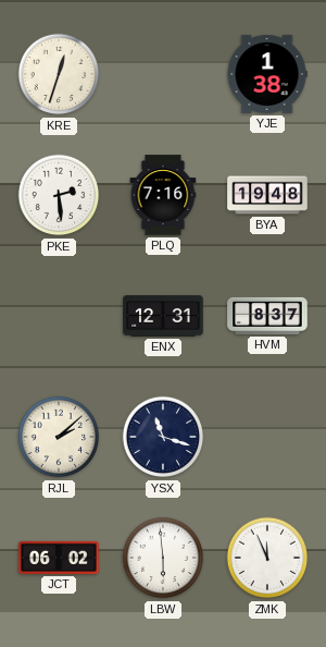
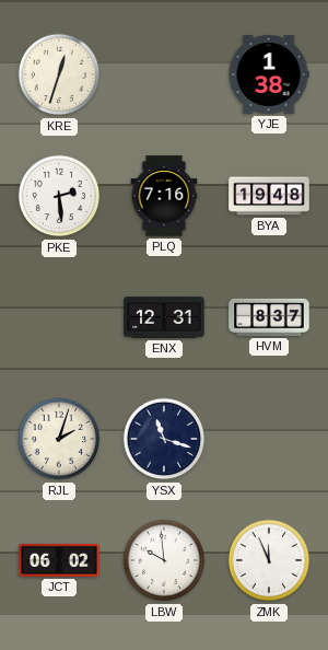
RJL: 2:08 -> 2:03
LBW: 5:59 -> 9:59
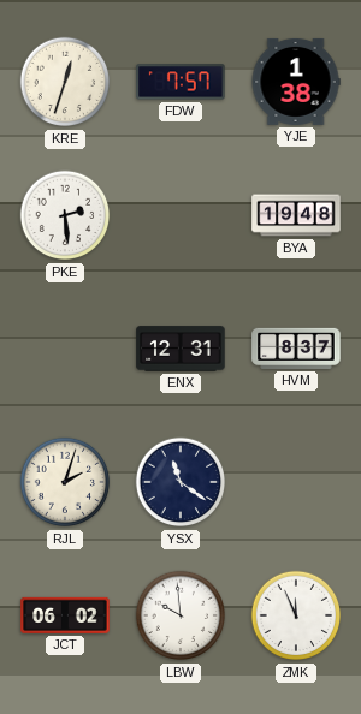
FDW: none -> 7:57
PLQ: 7:16 -> none
YSX: 11:18 -> 11:21
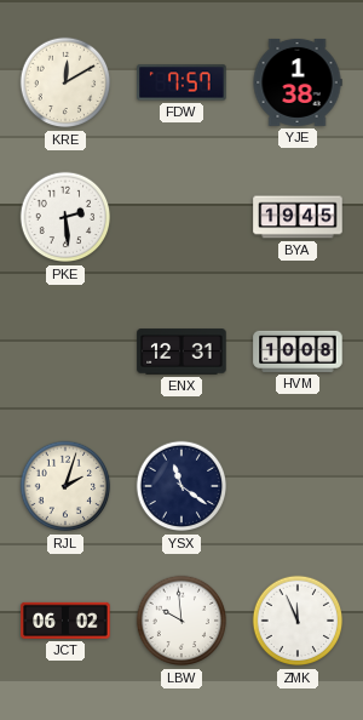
KRE: 12:33 -> 12:10
BYA: 19:48 -> 19:45
HVM: 8:37 -> 10:08
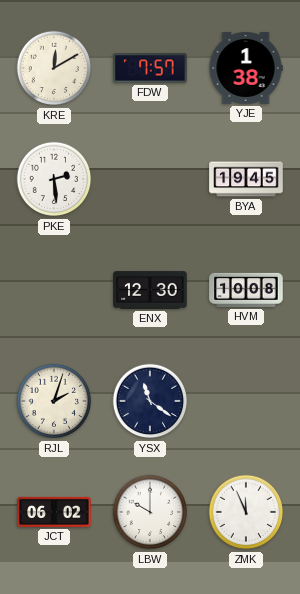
ENX: 12:31 -> 12:30
LBW: 9:59 -> 10:00
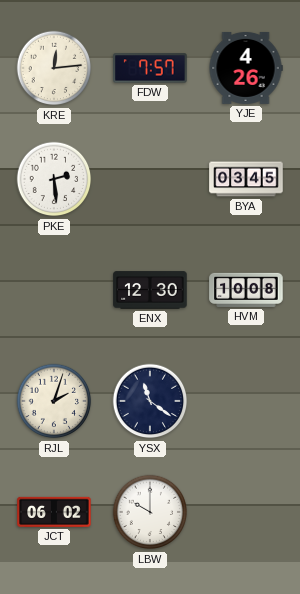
KRE: 12:10 -> 12:14
YJE: 1:38 -> 4:26
BYA: 19:45 -> 03:45
ZMK: 11:56 -> none
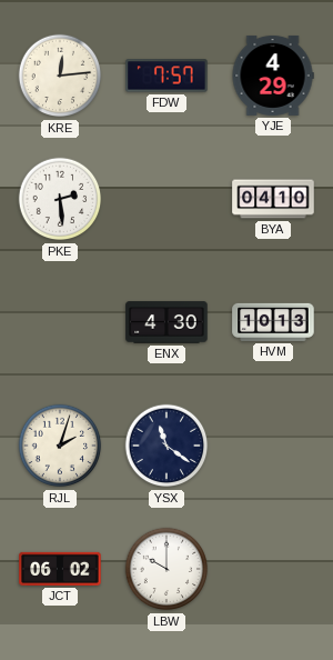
YJE: 4:26 -> 4:29
BYA: 03:45 -> 04:10
ENX: 12:30 -> 4:30
HVM: 10:08 -> 10:13
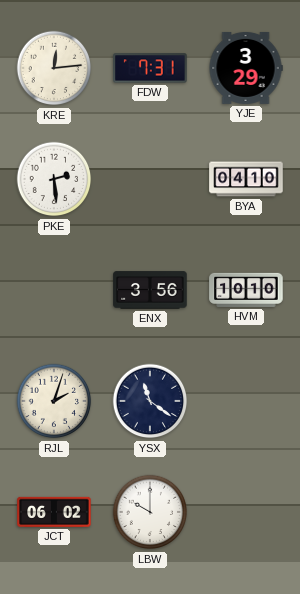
FDW: 7:57 -> 7:31
YJE: 4:29 -> 3:29
ENX: 4:30 -> 3:56
HVM: 10:13 -> 10:10
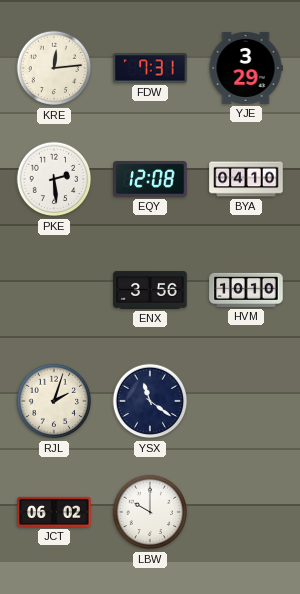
EQY: none -> 12:08
